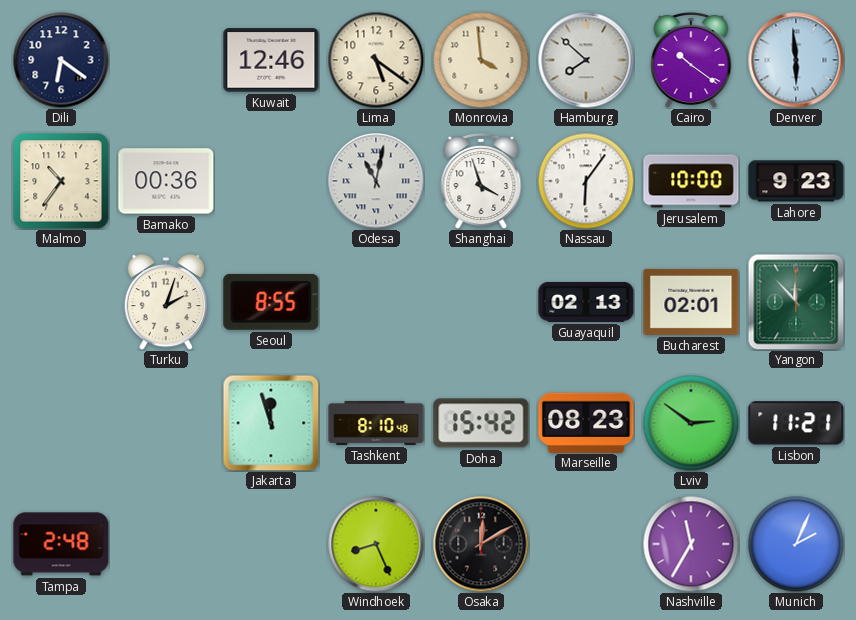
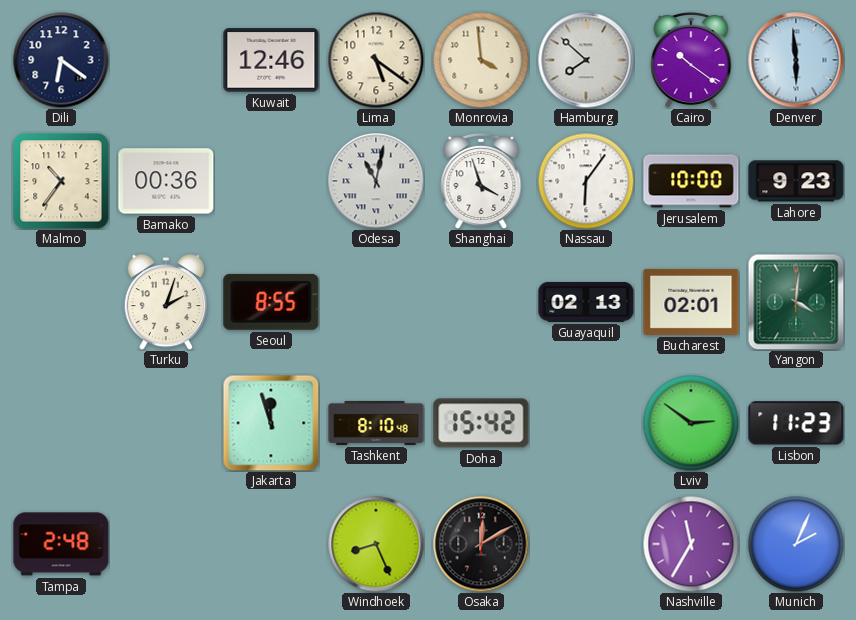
Yangon: 11:53 -> 4:01
Marseille: 08:23 -> none
Lisbon: 11:21 -> 11:23
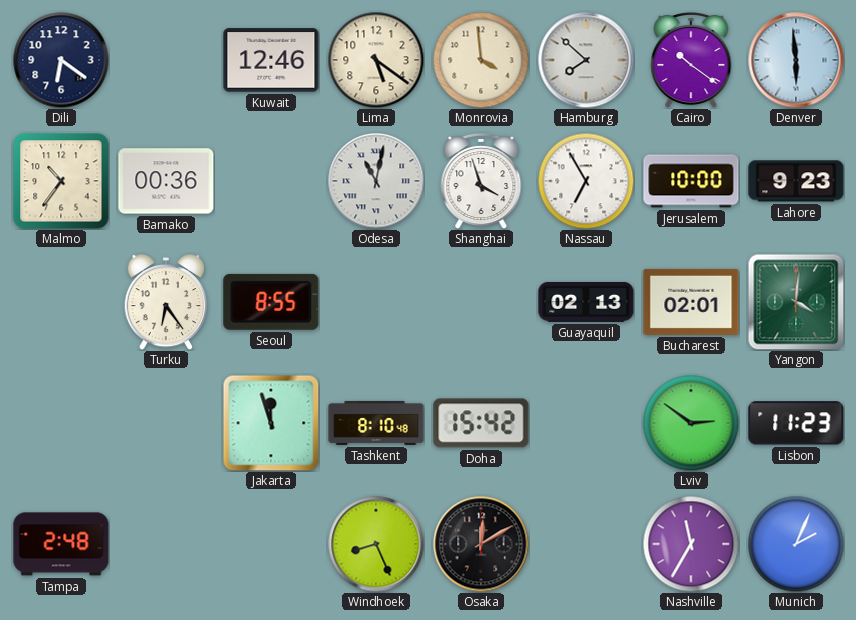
Nassau: 6:06 -> 6:55
Turku: 2:03 -> 6:24
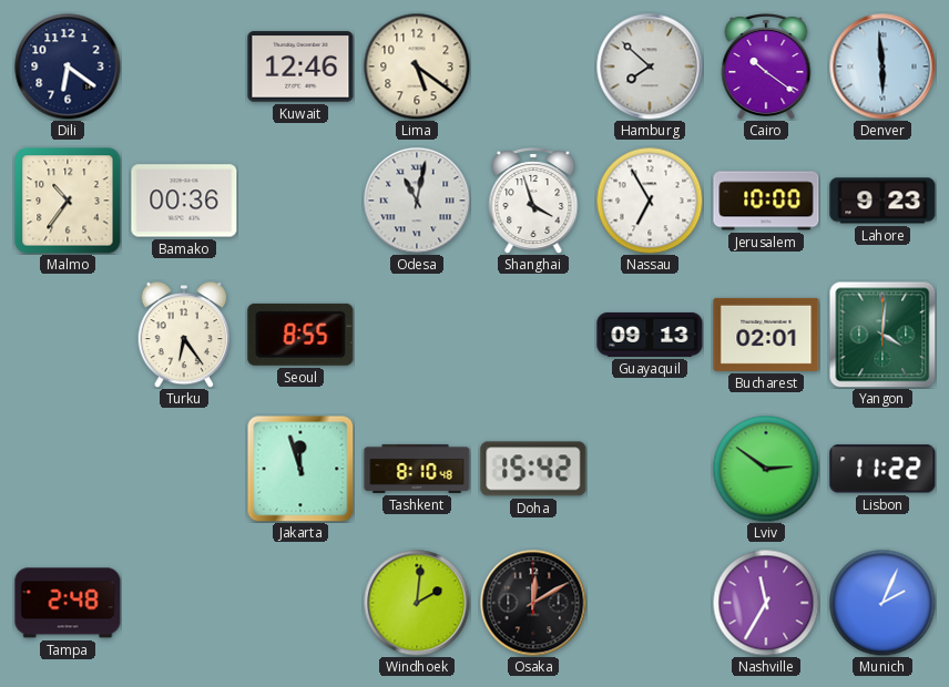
Monrovia: 3:59 -> none
Guayaquil: 02:13 -> 09:13
Lisbon: 11:23 -> 11:22
Windhoek: 8:26 -> 2:01
